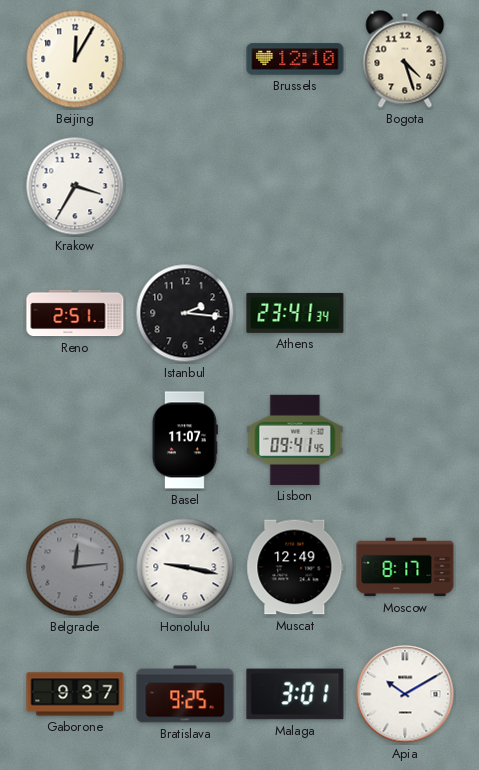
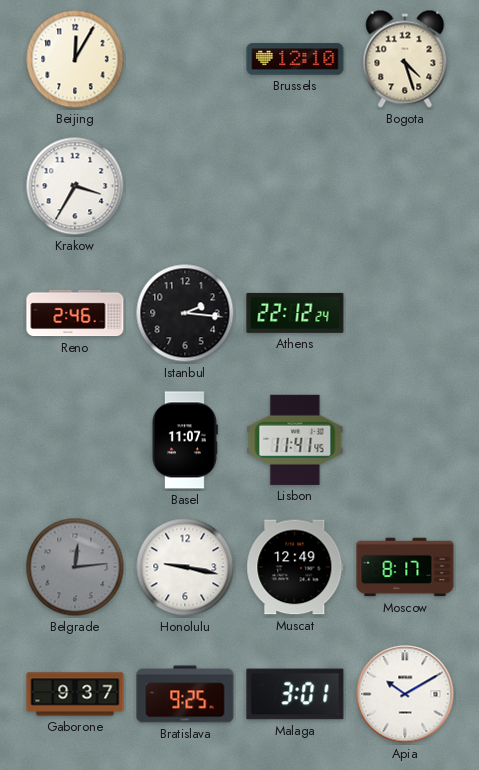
Reno: 2:51 -> 2:46
Athens: 23:41 -> 22:12
Lisbon: 09:41 -> 11:41
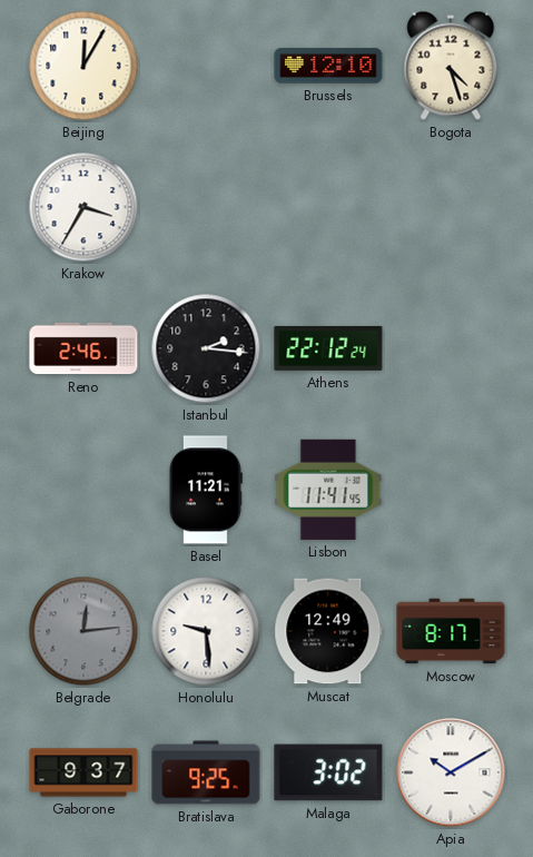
Basel: 11:07 -> 11:21
Honolulu: 9:17 -> 9:29
Malaga: 3:01 -> 3:02
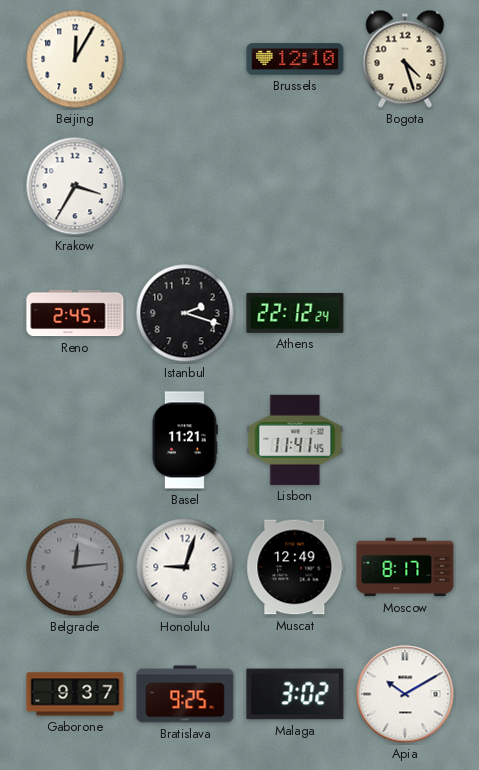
Reno: 2:46 -> 2:45
Istanbul: 2:16 -> 2:18
Honolulu: 9:29 -> 9:03
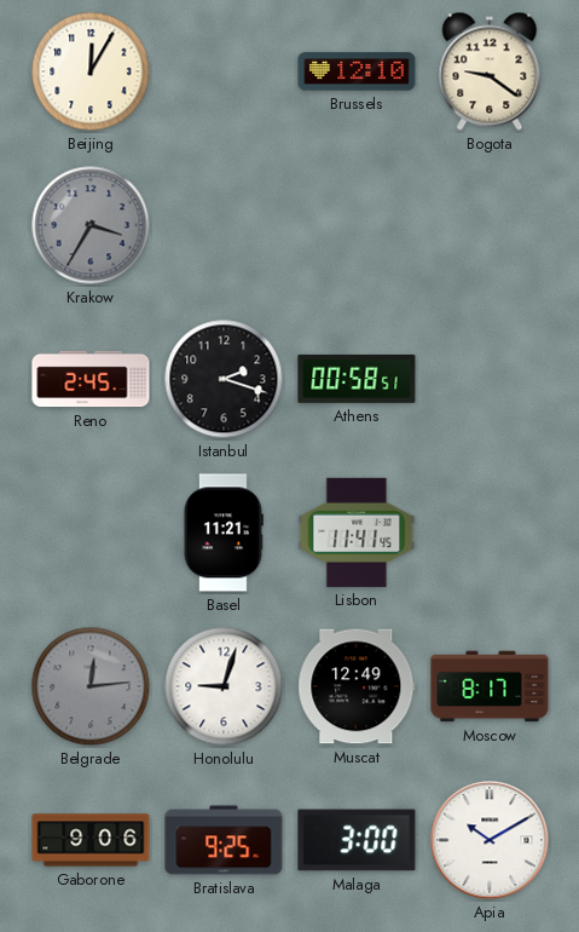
Bogota: 4:27 -> 9:21
Krakow dial: white -> grey
Athens: 22:12 -> 00:58
Gaborone: 9:37 -> 9:06
Malaga: 3:02 -> 3:00
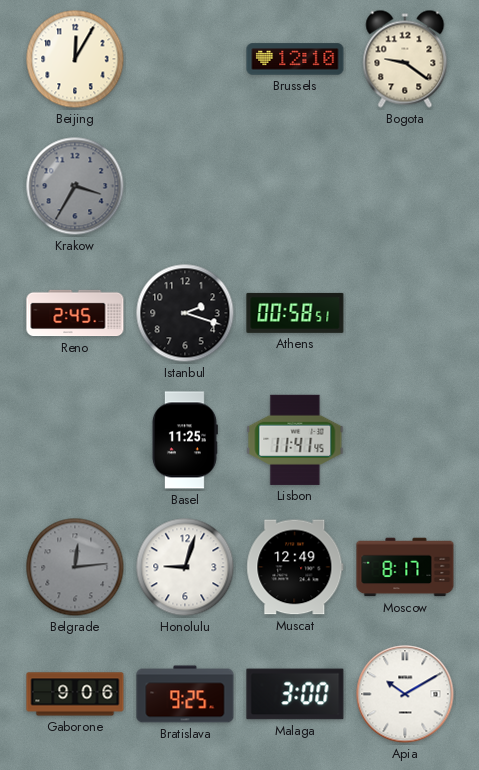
Basel: 11:21 -> 11:25
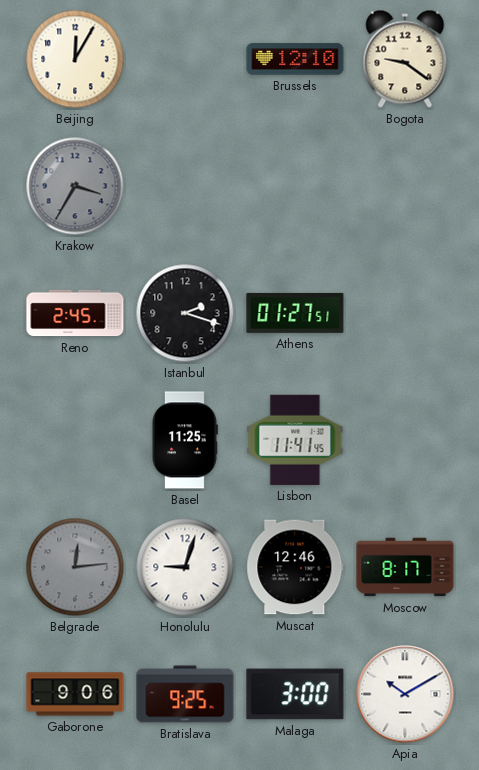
Athens: 00:58 -> 01:27
Muscat: 12:49 -> 12:46
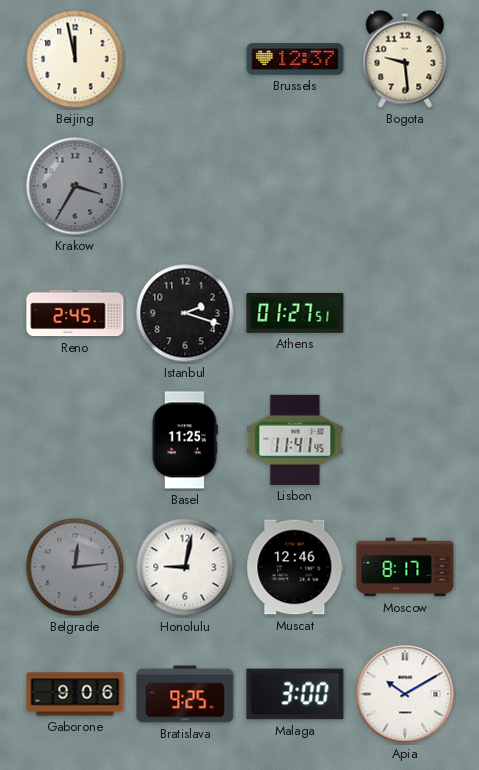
Beijing: 12:05 -> 11:58
Brussels: 12:10 -> 12:37
Bogota: 9:21 -> 9:29
Honolulu: 9:03 -> 9:02
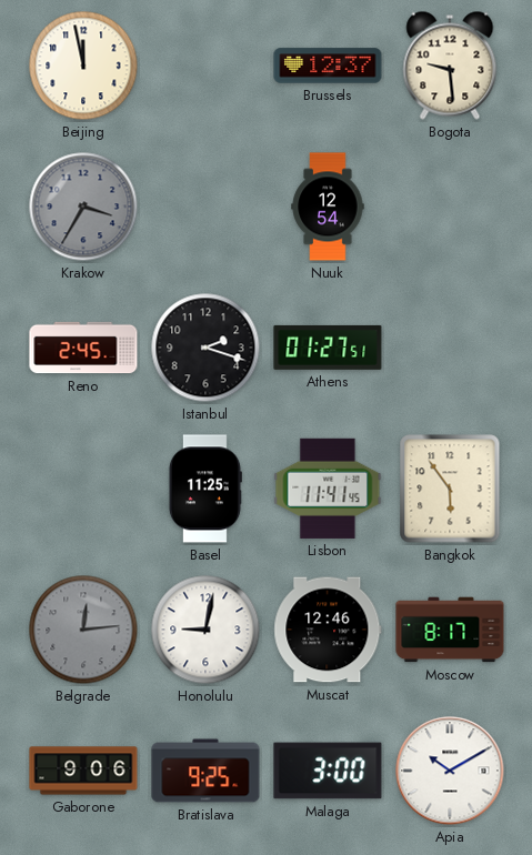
Nuuk: none -> 12:54
Bangkok: none -> 5:54
